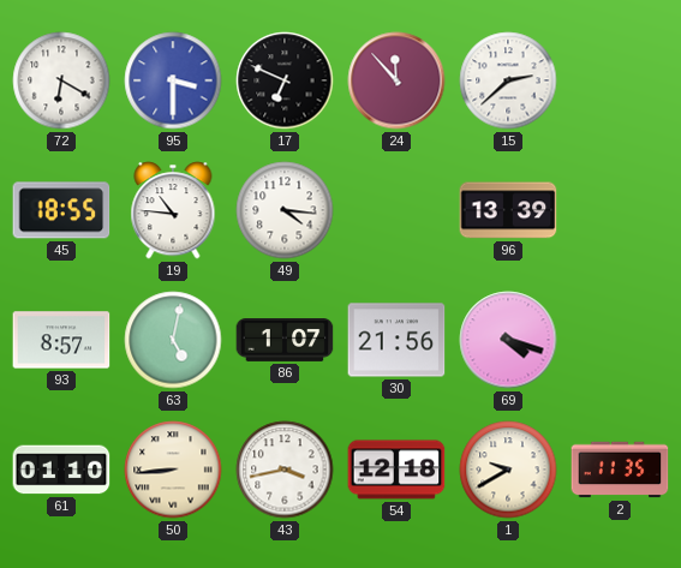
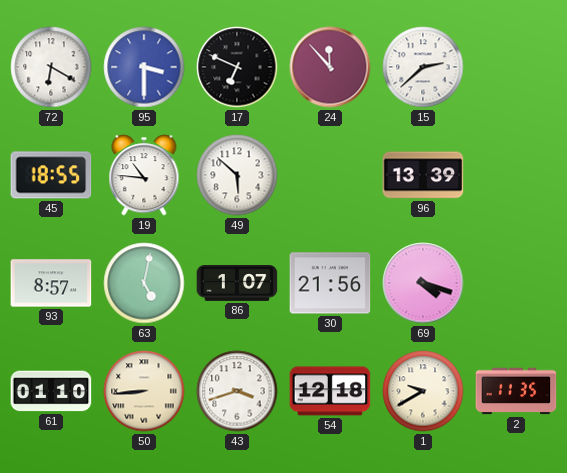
49: 4:16 -> 5:52
43: 3:43 -> 3:42
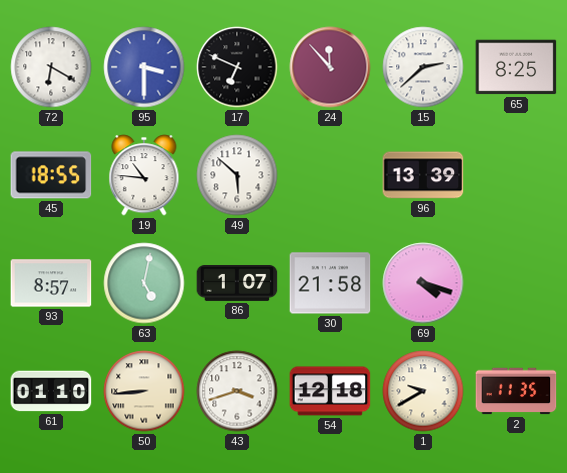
65: none -> 8:25
30: 21:56 -> 21:58
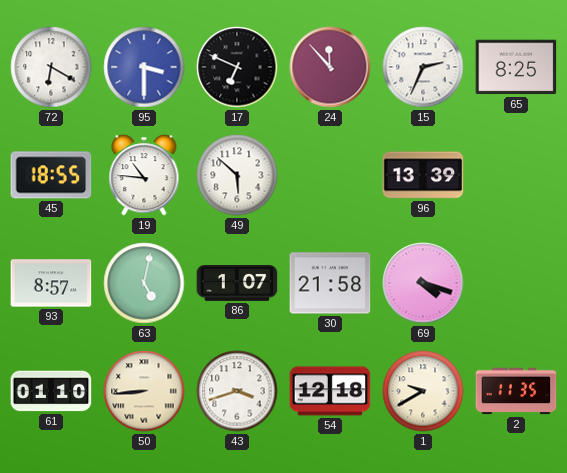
15: 2:38 -> 2:34
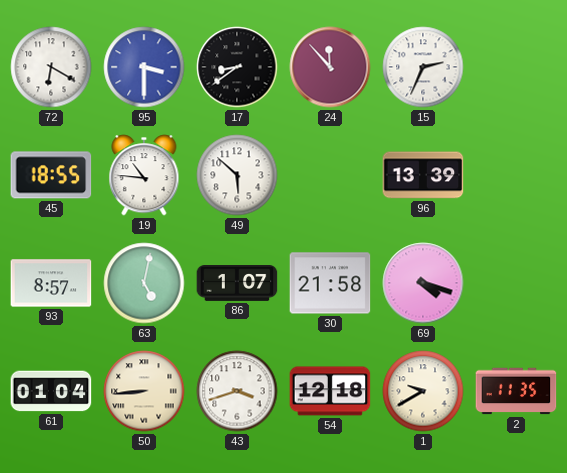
17: 6:49 -> 8:39
65: 8:25 -> none
61: 01:10 -> 01:04
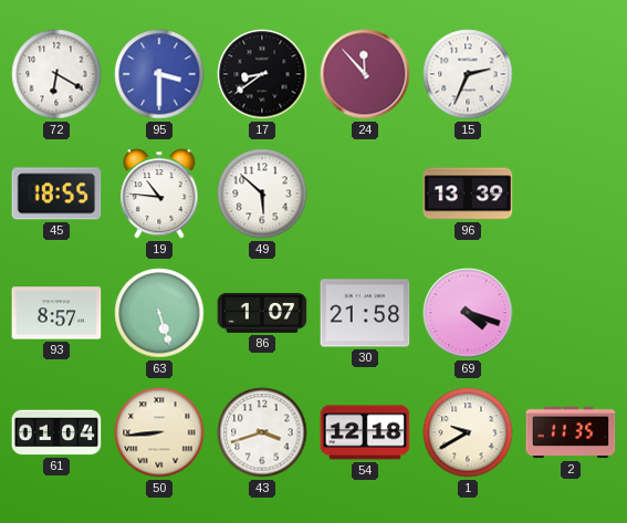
63: 5:02 -> 5:27
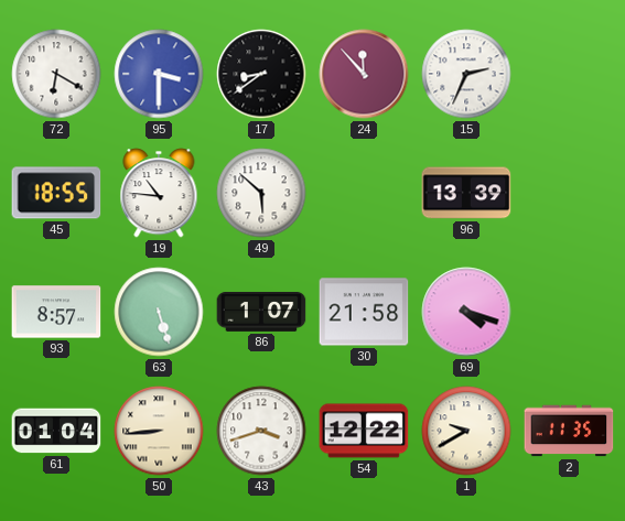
54: 12:18 -> 12:22
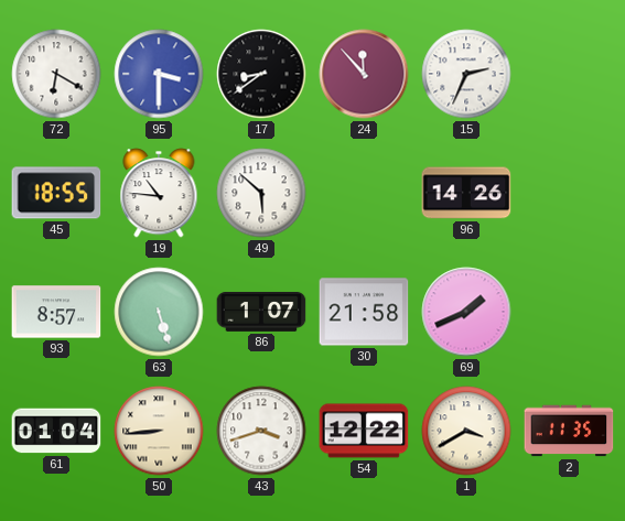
96: 13:39 -> 14:26
69: 4:18 -> 1:41
1: 9:40 -> 3:40
